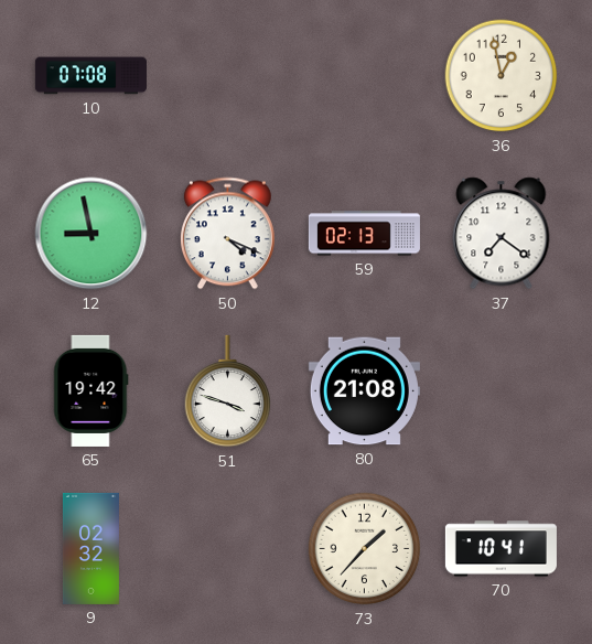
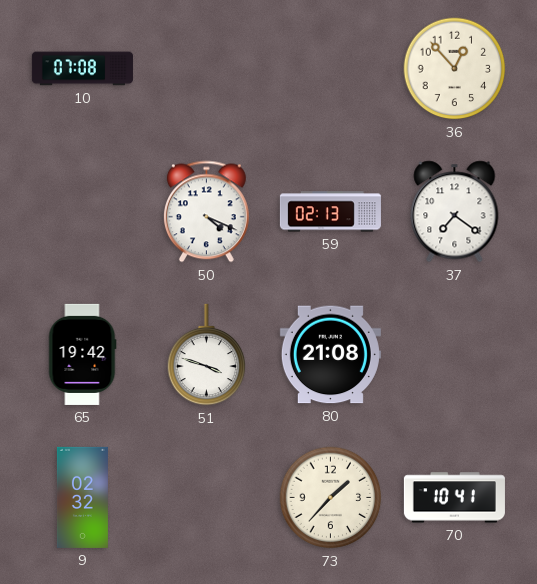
36: 12:58 -> 12:53
12: 8:58 -> none
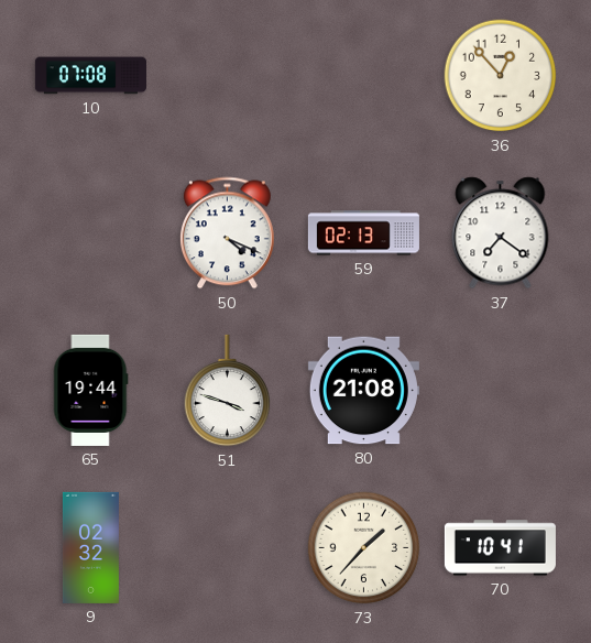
65: 19:42 -> 19:44
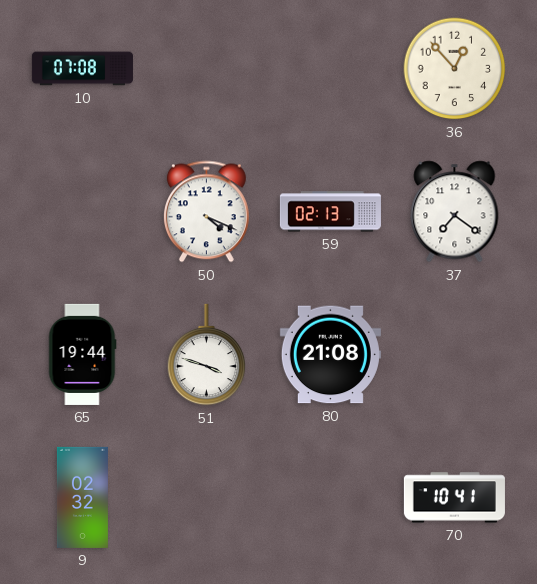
73: 1:37 -> none
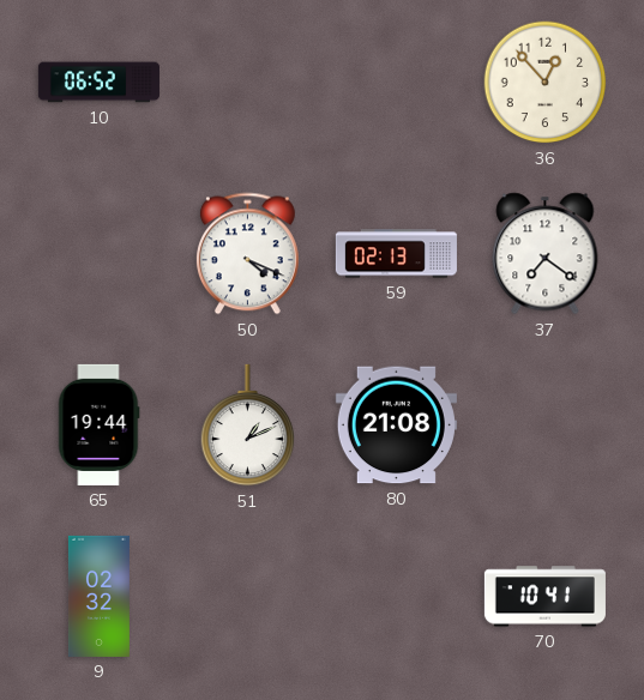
10: 07:08 -> 06:52
51: 3:48 -> 1:11
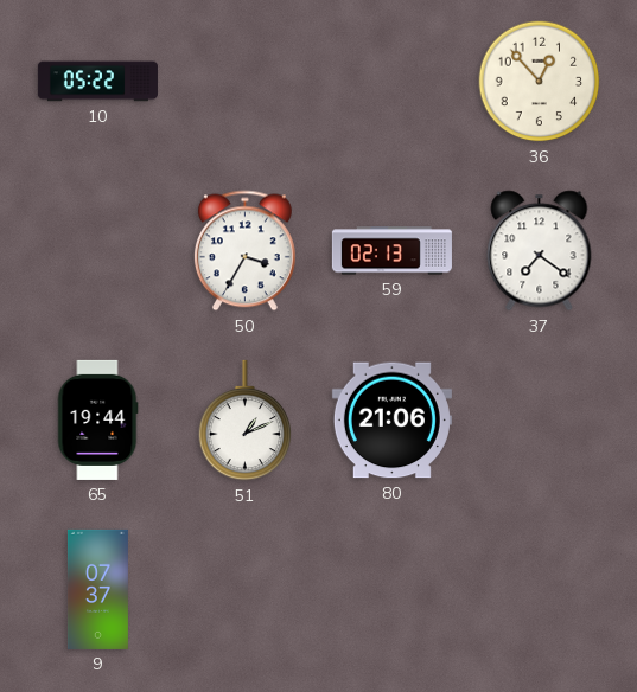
10: 06:52 -> 05:22
50: 4:19 -> 3:35
80: 21:08 -> 21:06
9: 02:32 -> 07:37
70: 10:41 -> none
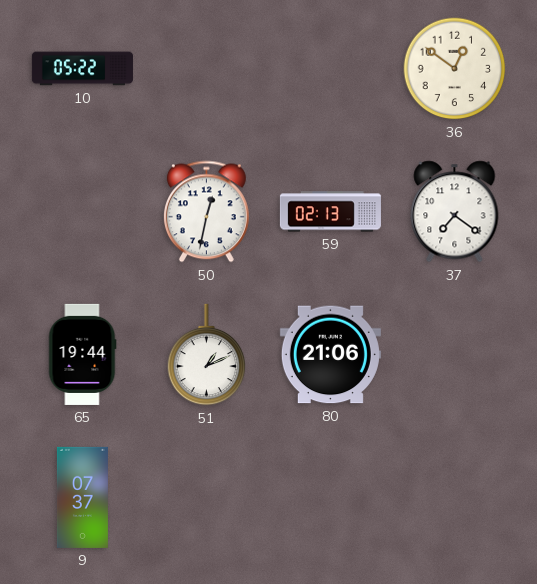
36: 12:53 -> 12:51
50: 3:35 -> 12:32
